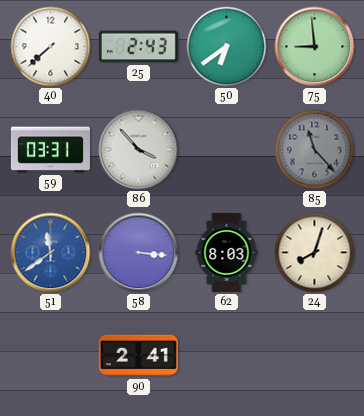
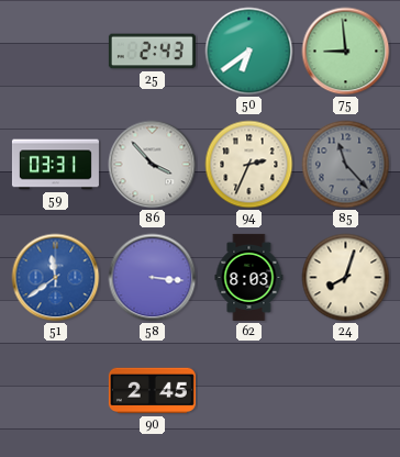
40: 7:38 -> none
94: none -> 2:34
90: 2:41 -> 2:45
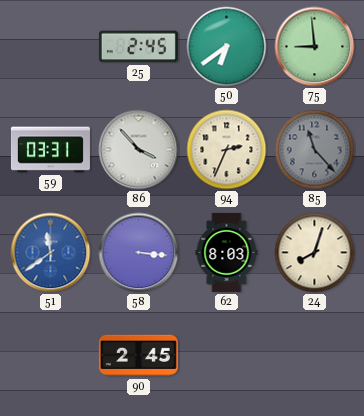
25: 2:43 -> 2:45
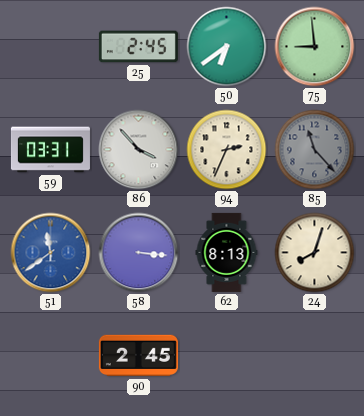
62: 8:03 -> 8:13
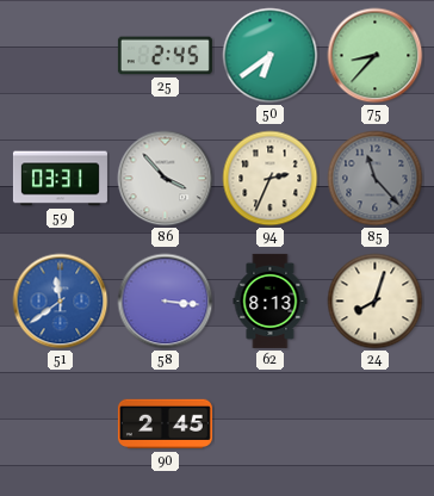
75: 8:59 -> 8:37
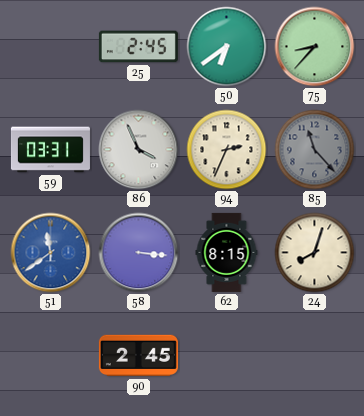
86: 3:53 -> 3:56
62: 8:13 -> 8:15
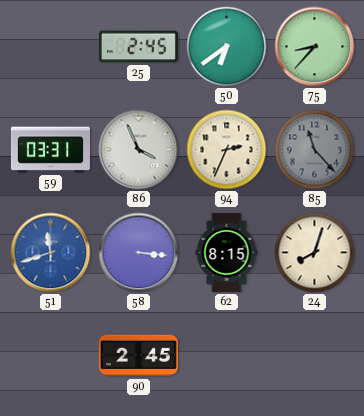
51: 11:39 -> 11:42
